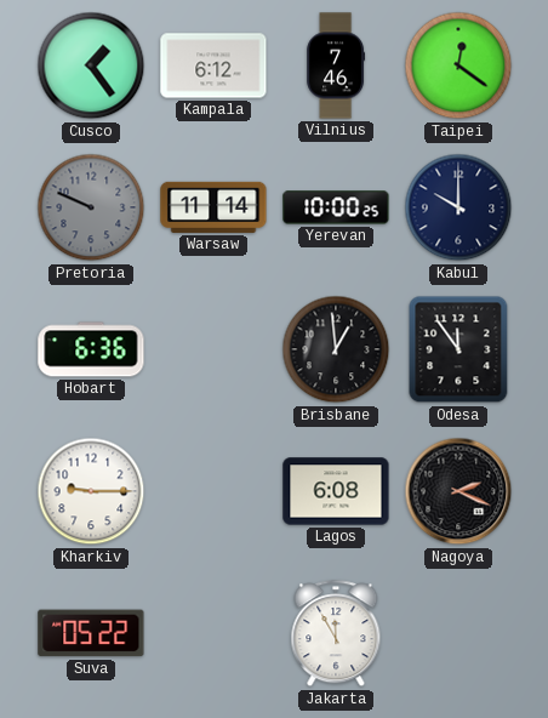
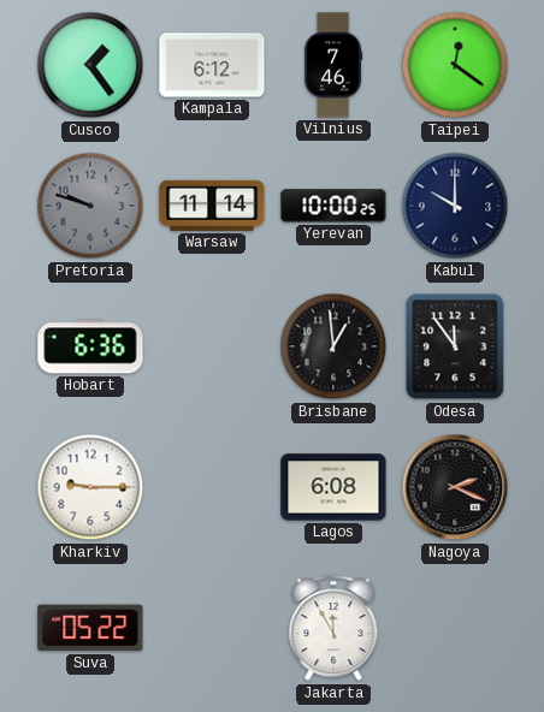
Pretoria: 9:49 -> 9:48
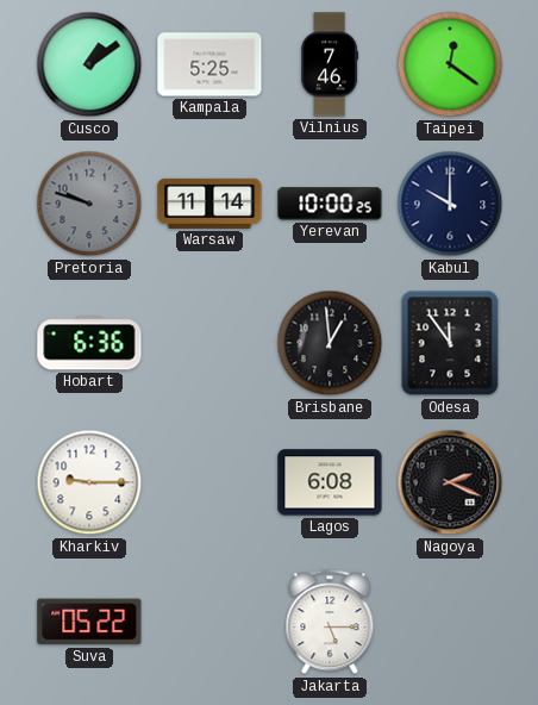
Cusco: 1:24 -> 1:09
Kampala: 6:12 -> 5:25
Jakarta: 11:55 -> 5:15
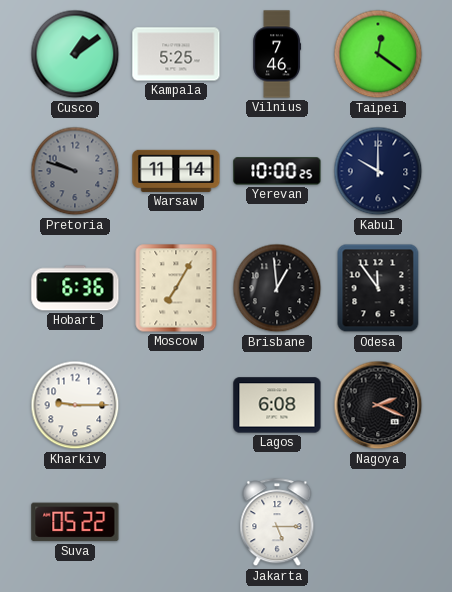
Moscow: none -> 7:05
